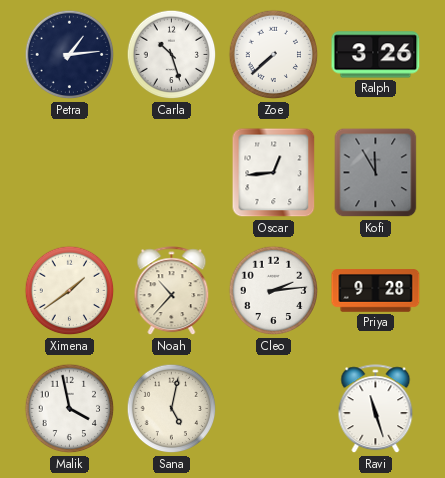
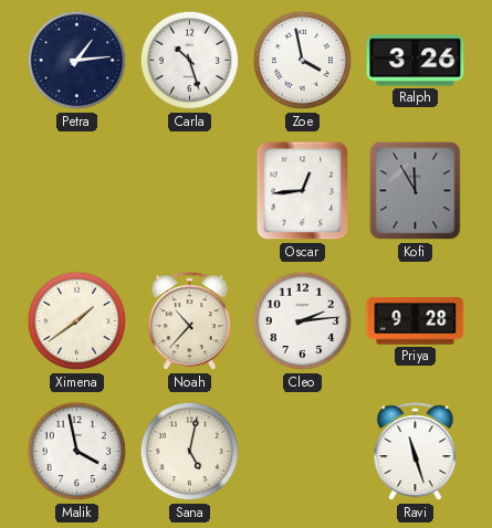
Zoe: 7:38 -> 3:58
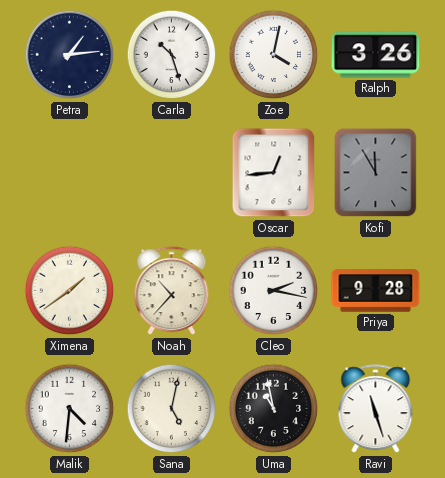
Zoe: 3:58 -> 4:02
Cleo: 2:14 -> 2:17
Malik: 3:58 -> 4:31
Uma: none -> 10:58
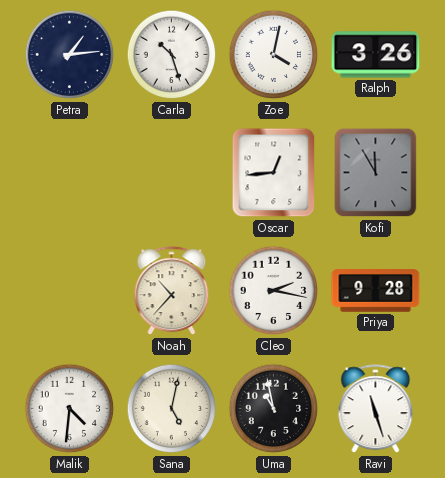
Ximena: 1:39 -> none
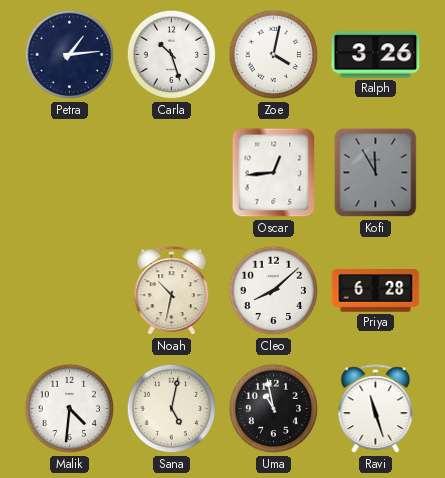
Noah: 10:37 -> 10:32
Cleo: 2:17 -> 8:08
Priya: 9:28 -> 6:28
